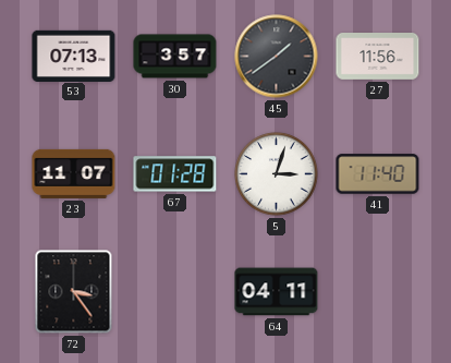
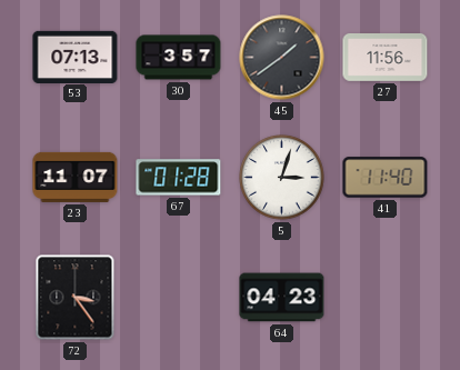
64: 04:11 -> 04:23
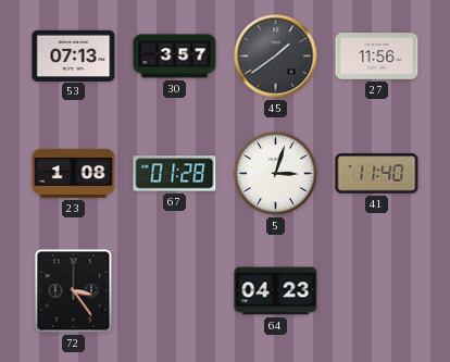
23: 11:07 -> 1:08
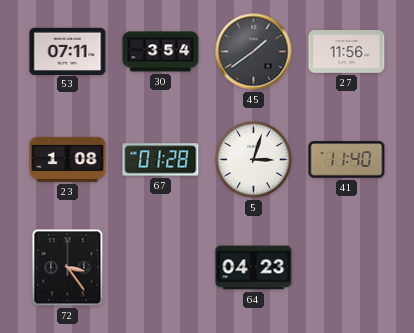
53: 07:13 -> 07:11
30: 3:57 -> 3:54
